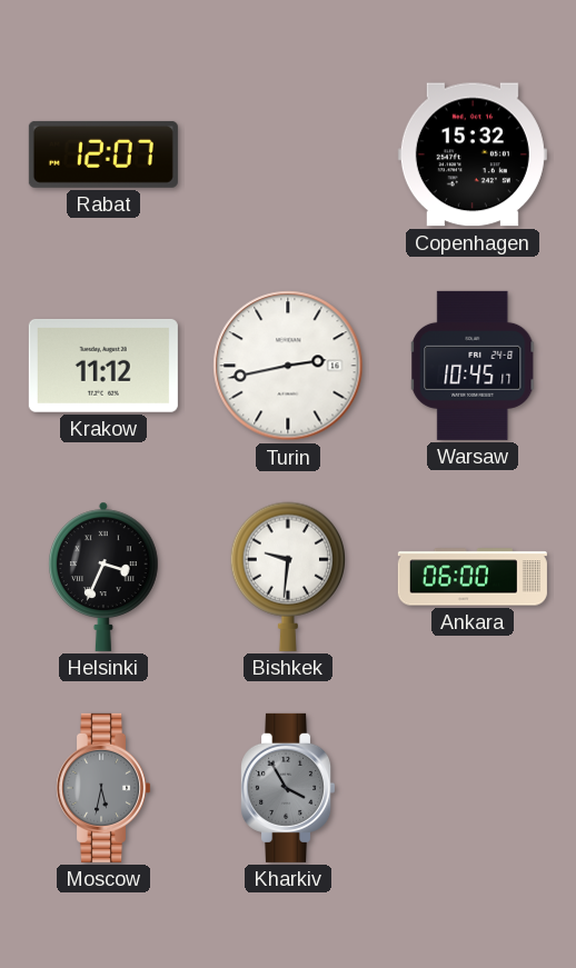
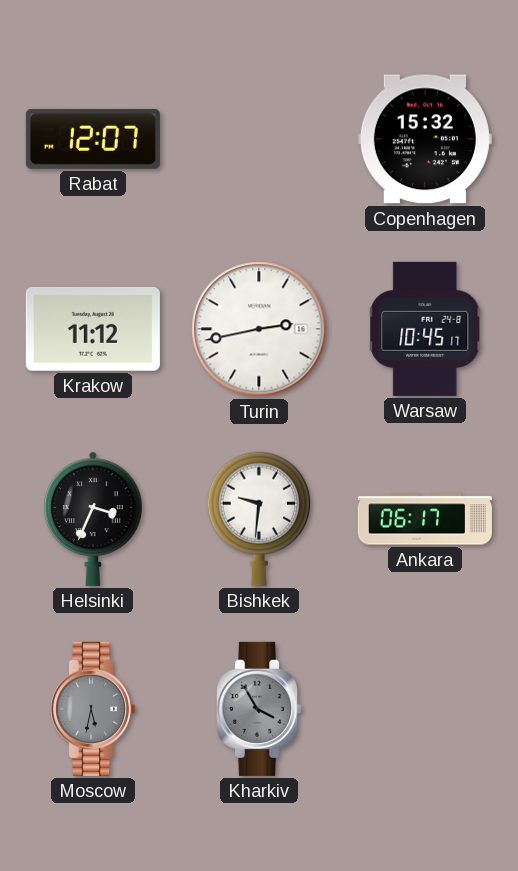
Ankara: 06:00 -> 06:17
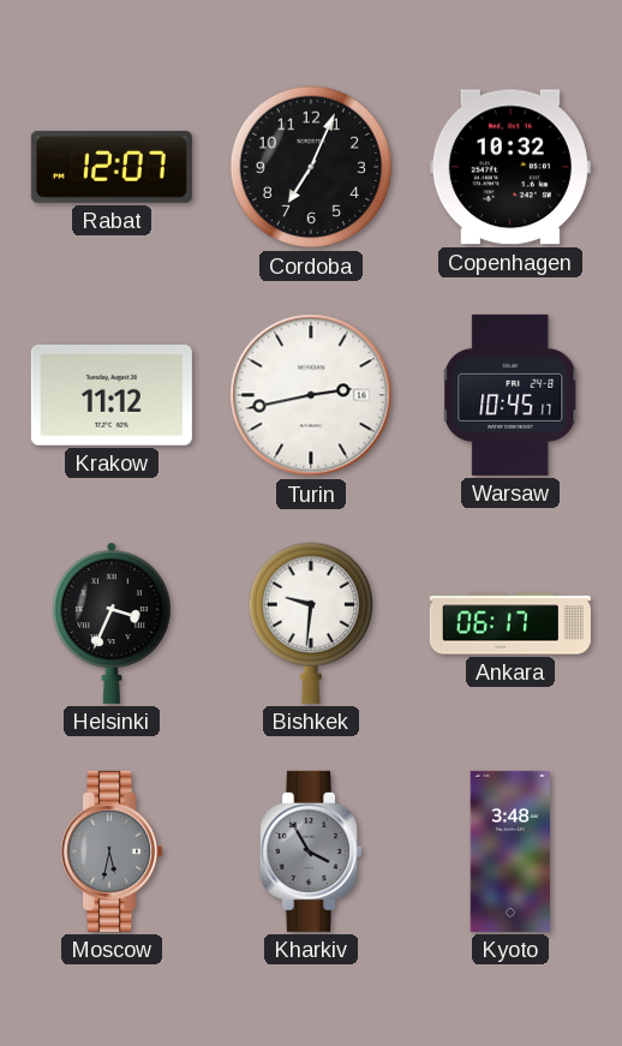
Cordoba: none -> 7:04
Copenhagen: 15:32 -> 10:32
Kyoto: none -> 3:48
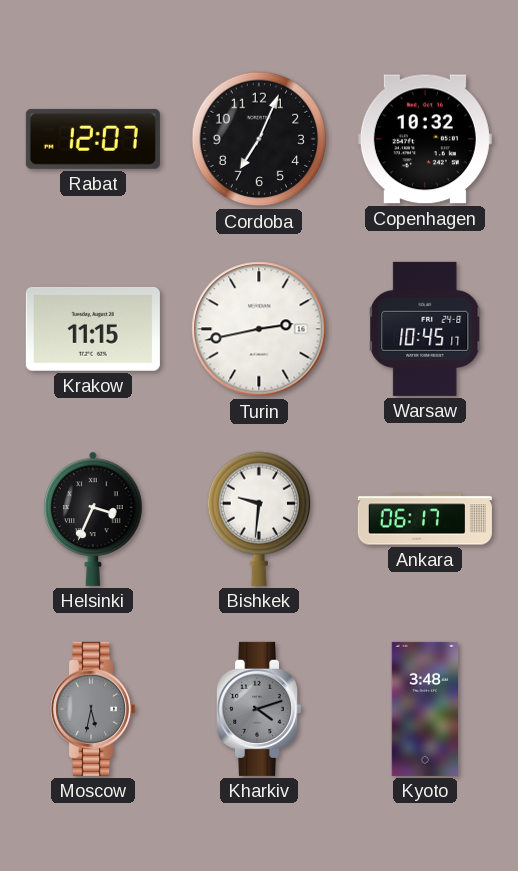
Krakow: 11:12 -> 11:15
Kharkiv: 3:55 -> 4:12
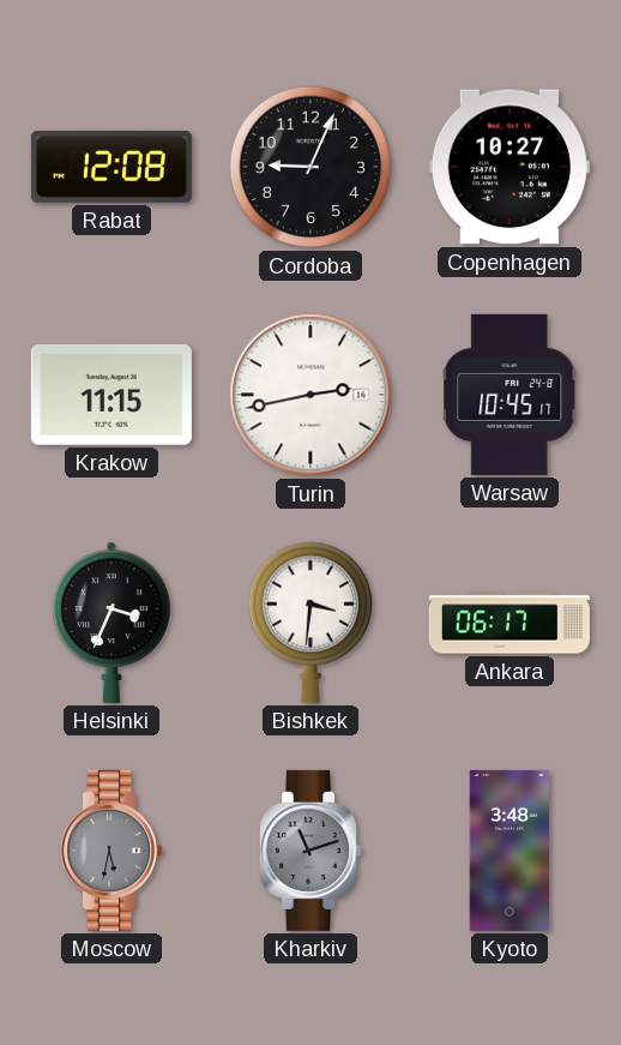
Rabat: 12:07 -> 12:08
Cordoba: 7:04 -> 9:04
Copenhagen: 10:32 -> 10:27
Bishkek: 9:31 -> 3:31
Kharkiv: 4:12 -> 11:12
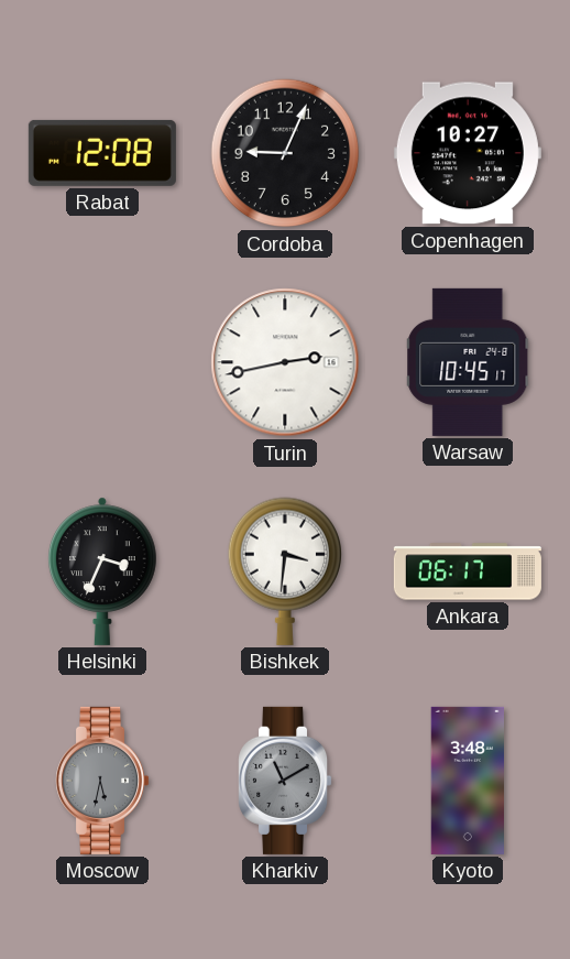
Krakow: 11:15 -> none
Kharkiv: 11:12 -> 11:10
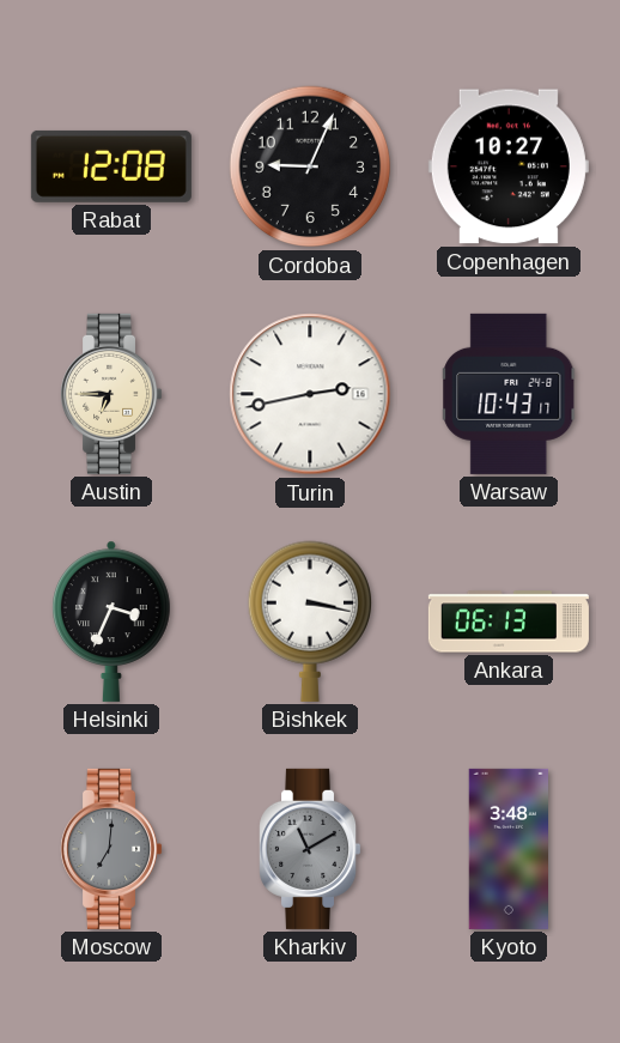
Austin: none -> 6:45
Warsaw: 10:45 -> 10:43
Bishkek: 3:31 -> 3:17
Ankara: 06:17 -> 06:13
Moscow: 5:32 -> 7:01
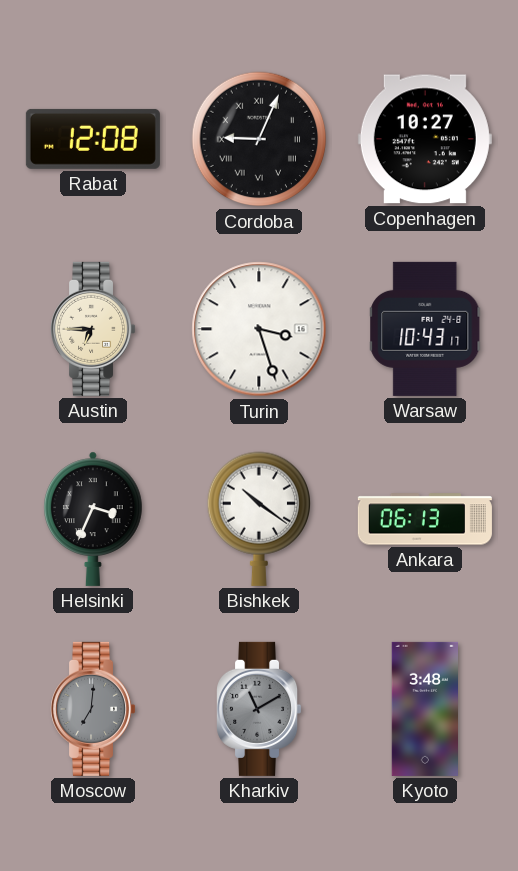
Cordoba numerals: Arabic -> Roman
Turin: 2:43 -> 3:27
Bishkek: 3:17 -> 10:21
